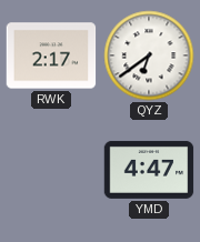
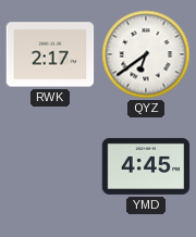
YMD: 4:47 -> 4:45
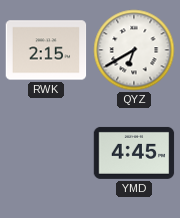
RWK: 2:17 -> 2:15
QYZ: 6:39 -> 6:40
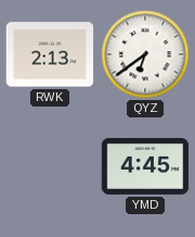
RWK: 2:15 -> 2:13
QYZ: 6:40 -> 6:39
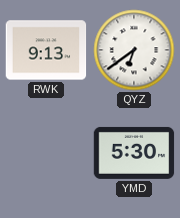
RWK: 2:13 -> 9:13
YMD: 4:45 -> 5:30
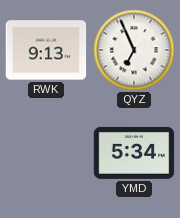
QYZ: 6:39 -> 6:56
YMD: 5:30 -> 5:34
